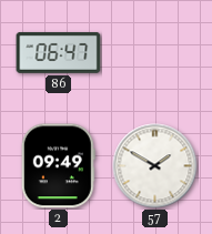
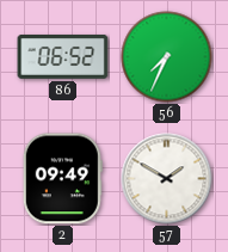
86: 06:47 -> 06:52
56: none -> 7:34
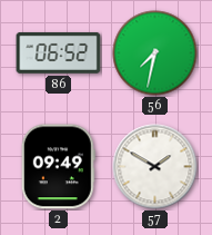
56: 7:34 -> 7:32
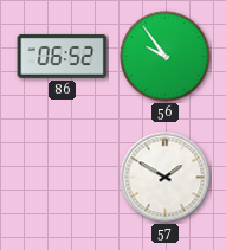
56: 7:32 -> 9:54
2: 09:49 -> none
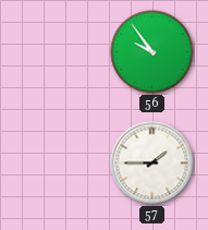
86: 06:52 -> none
57: 1:50 -> 1:45
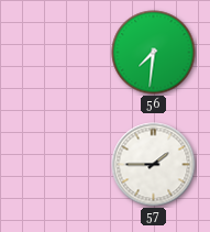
56: 9:54 -> 7:31
